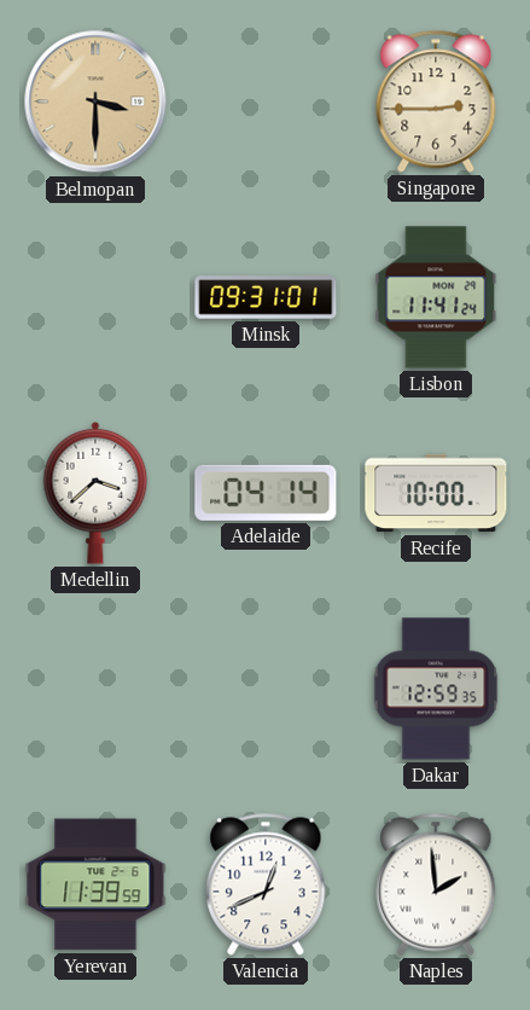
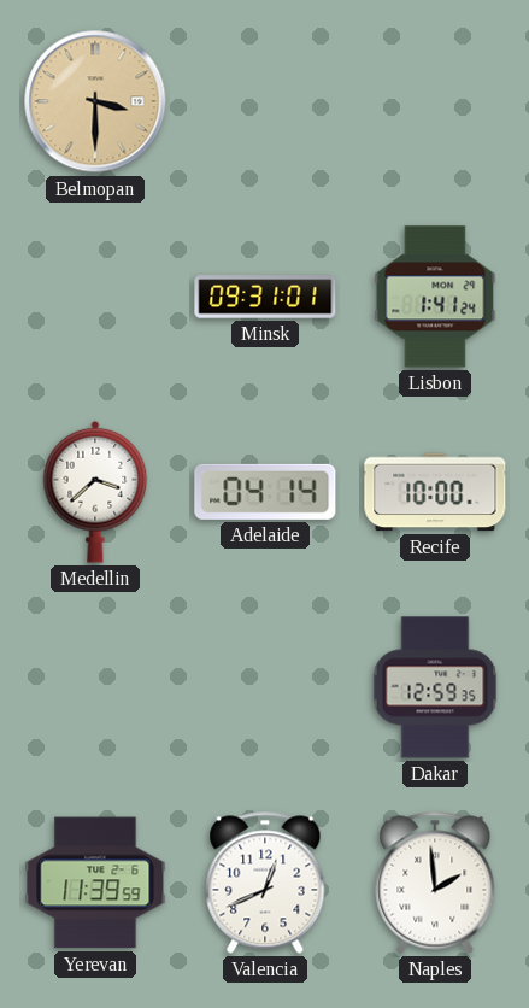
Singapore: 2:45 -> none
Lisbon: 11:41 -> 1:41
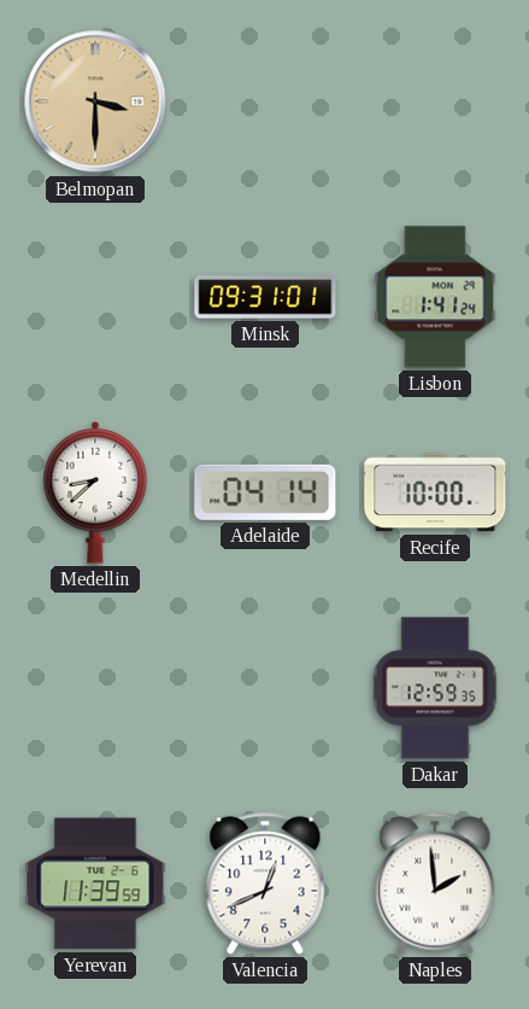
Medellin: 3:38 -> 8:38
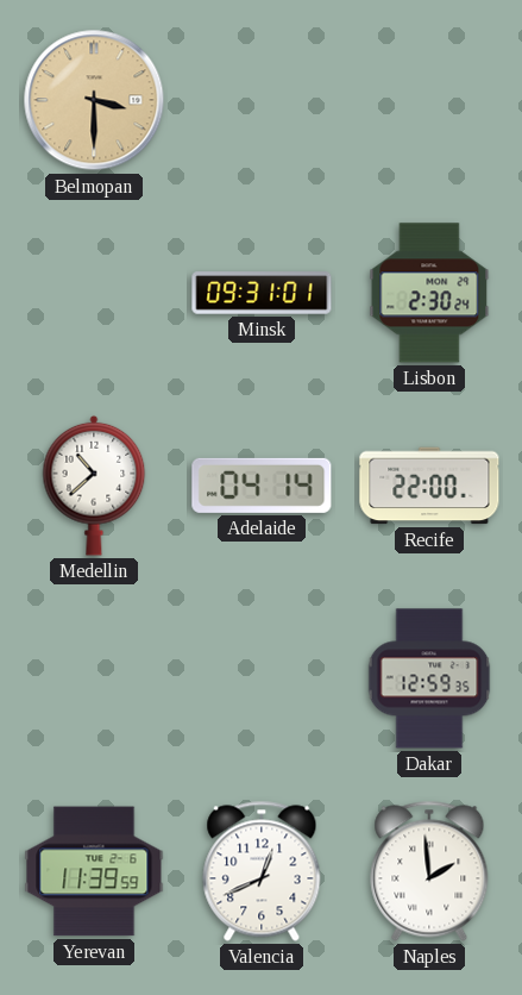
Lisbon: 1:41 -> 2:30
Medellin: 8:38 -> 10:38
Recife: 10:00 -> 22:00
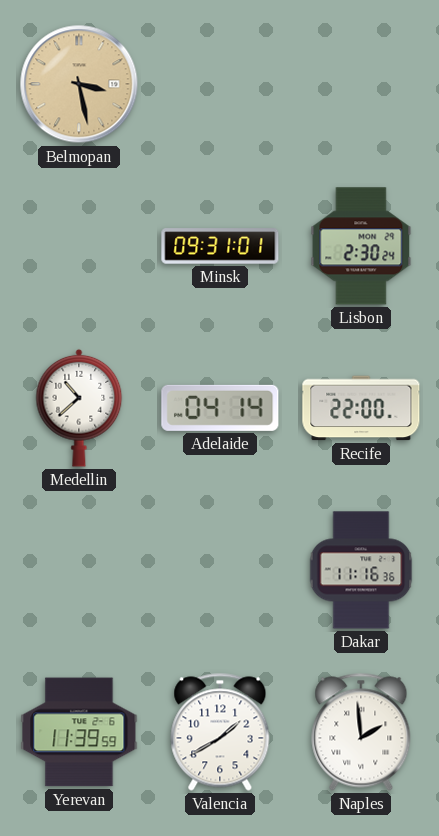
Belmopan: 3:30 -> 3:28
Dakar: 12:59 -> 11:16
Valencia: 12:41 -> 1:40
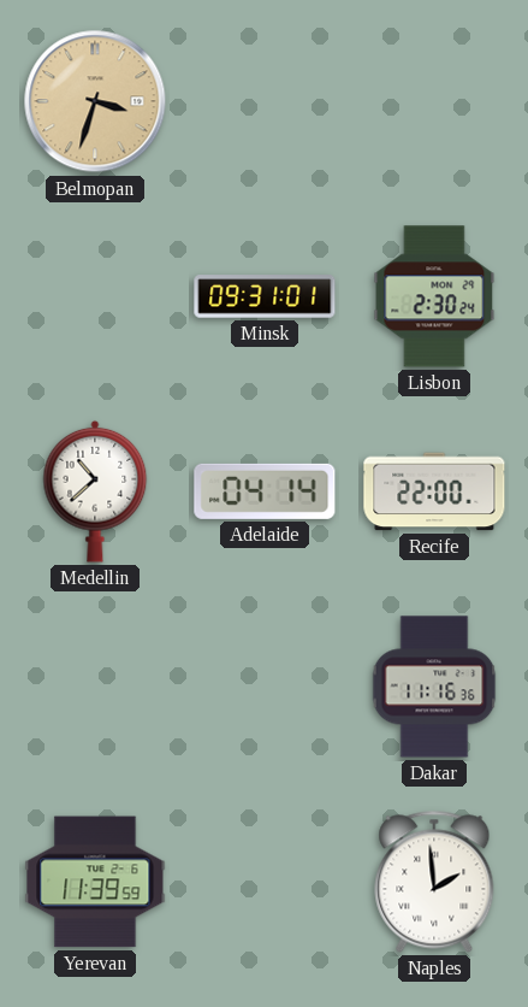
Belmopan: 3:28 -> 3:33
Valencia: 1:40 -> none
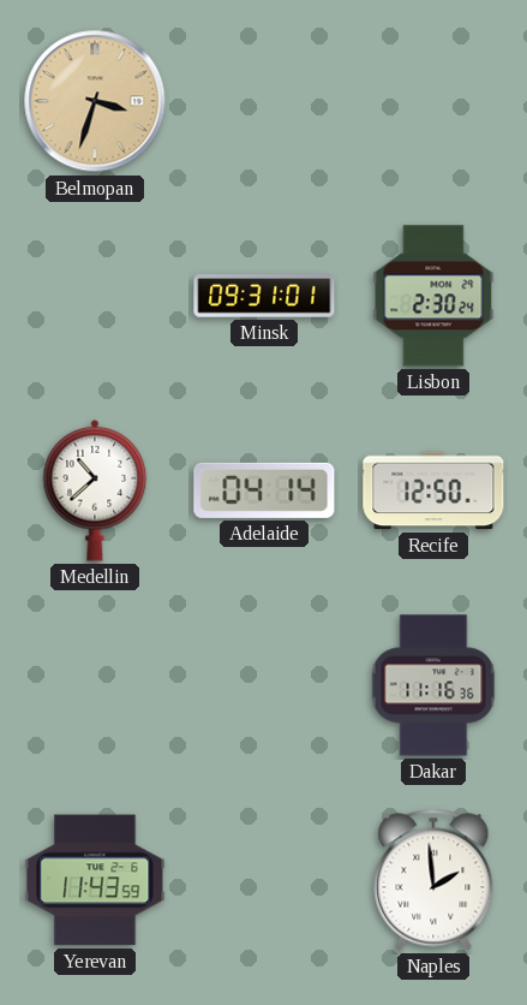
Recife: 22:00 -> 12:50
Yerevan: 11:39 -> 11:43
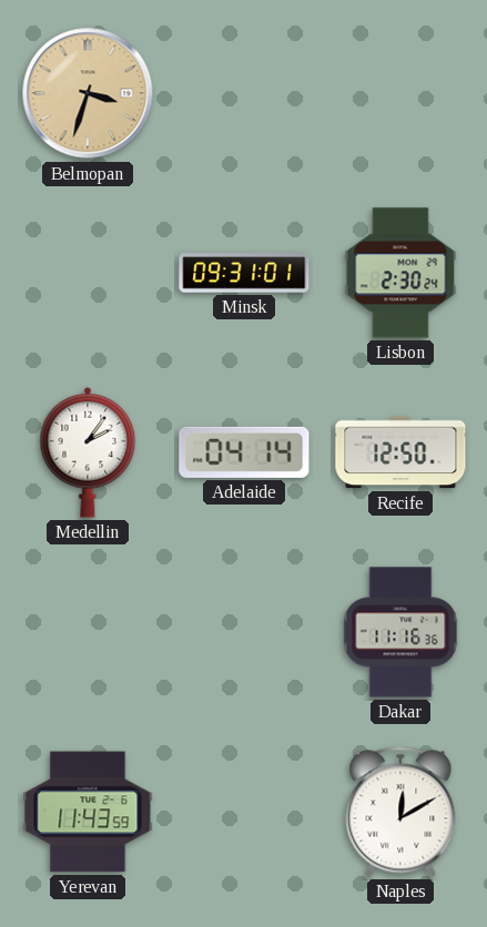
Medellin: 10:38 -> 2:06
Naples: 1:59 -> 12:10
